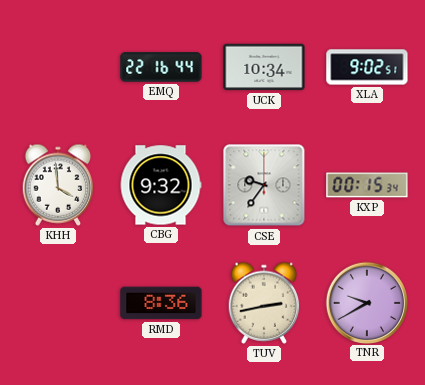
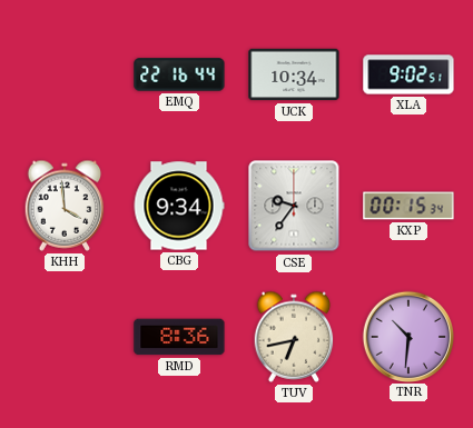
CBG: 9:32 -> 9:34
TUV: 2:43 -> 6:43
TNR: 9:40 -> 10:31
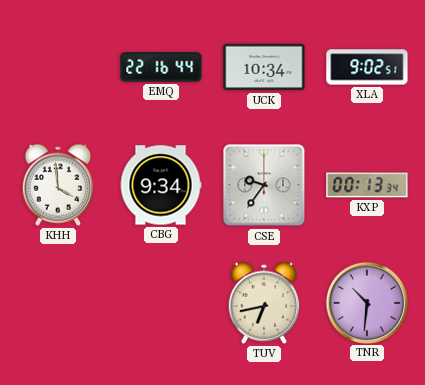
KXP: 00:15 -> 00:13
RMD: 8:36 -> none
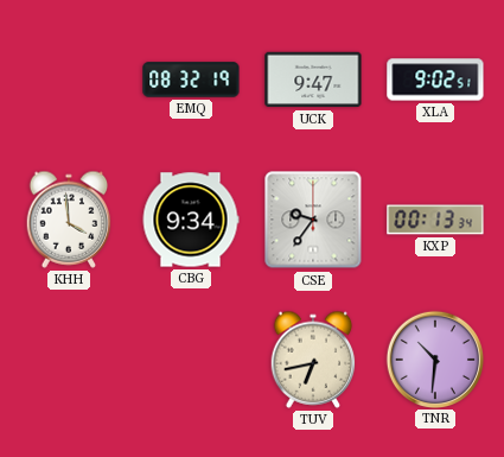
EMQ: 22:16 -> 08:32
UCK: 10:34 -> 9:47
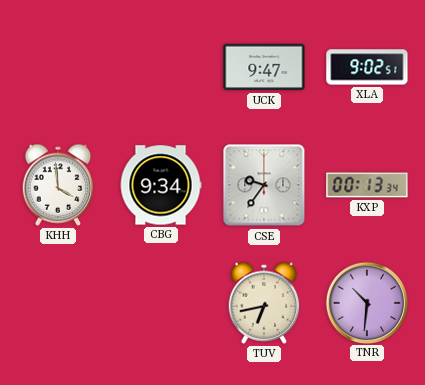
EMQ: 08:32 -> none
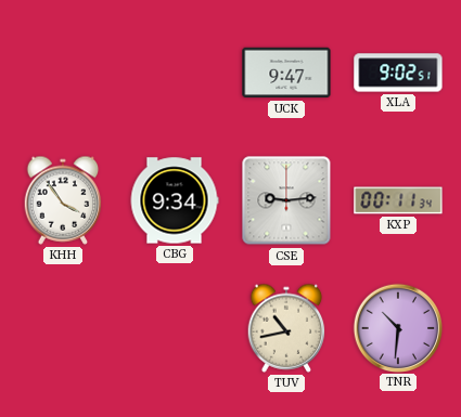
KHH: 3:59 -> 3:54
CSE: 9:36 -> 9:14
KXP: 00:13 -> 00:11
TUV: 6:43 -> 10:43
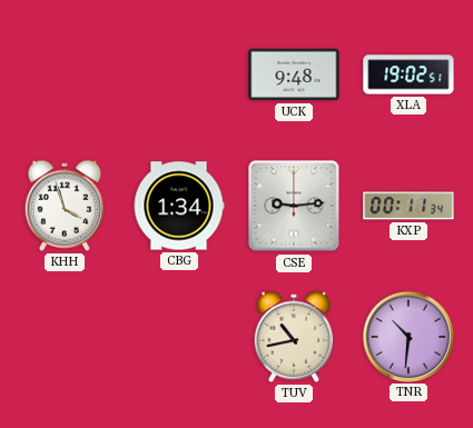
UCK: 9:47 -> 9:48
XLA: 9:02 -> 19:02
KHH: 3:54 -> 3:57
CBG: 9:34 -> 1:34
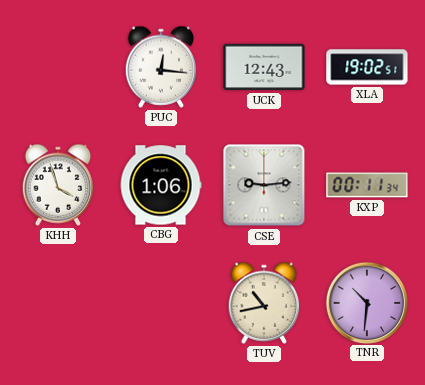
PUC: none -> 12:16
UCK: 9:48 -> 12:43
CBG: 1:34 -> 1:06
